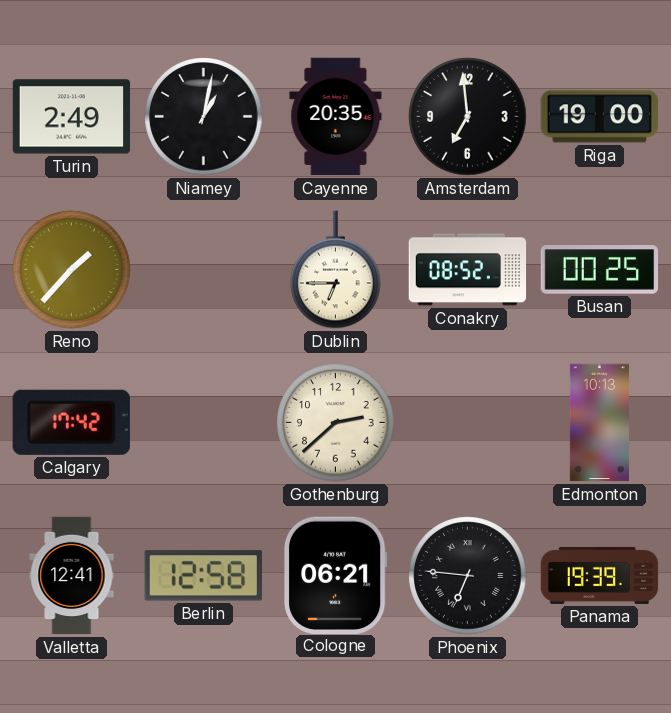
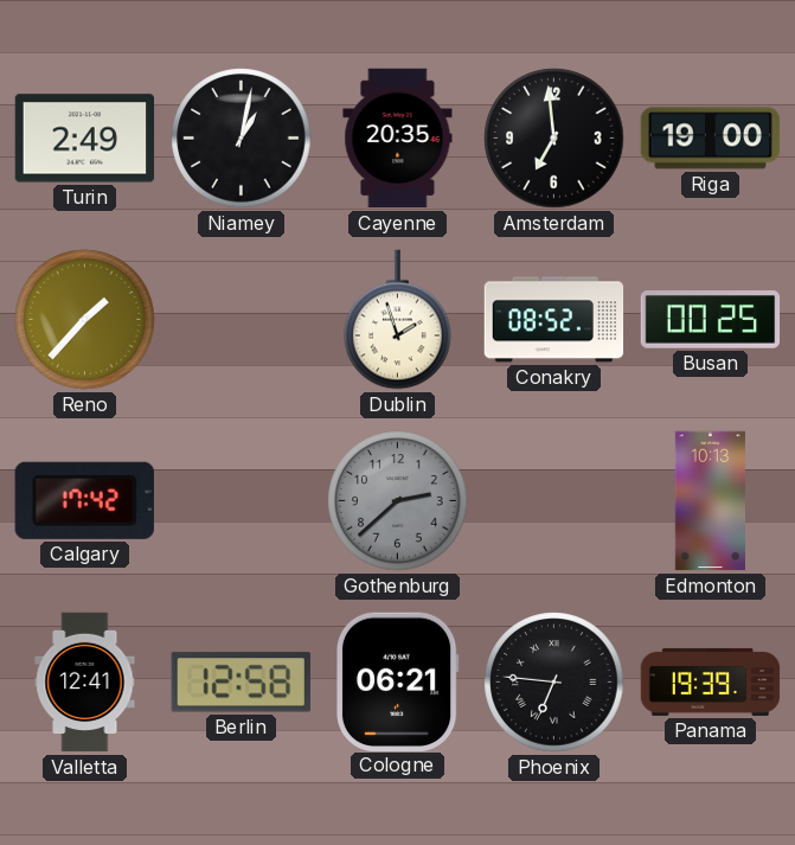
Dublin: 6:45 -> 1:57
Gothenburg dial: cream -> grey
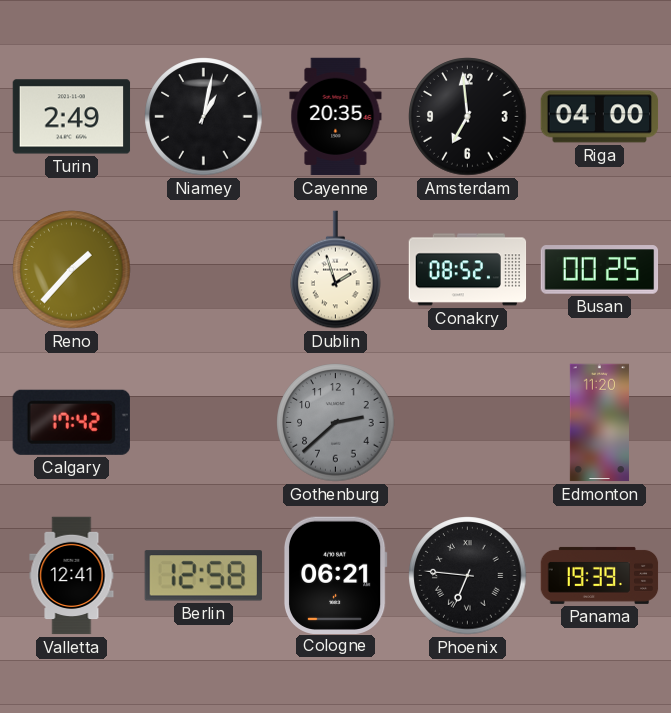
Riga: 19:00 -> 04:00
Edmonton: 10:13 -> 11:20
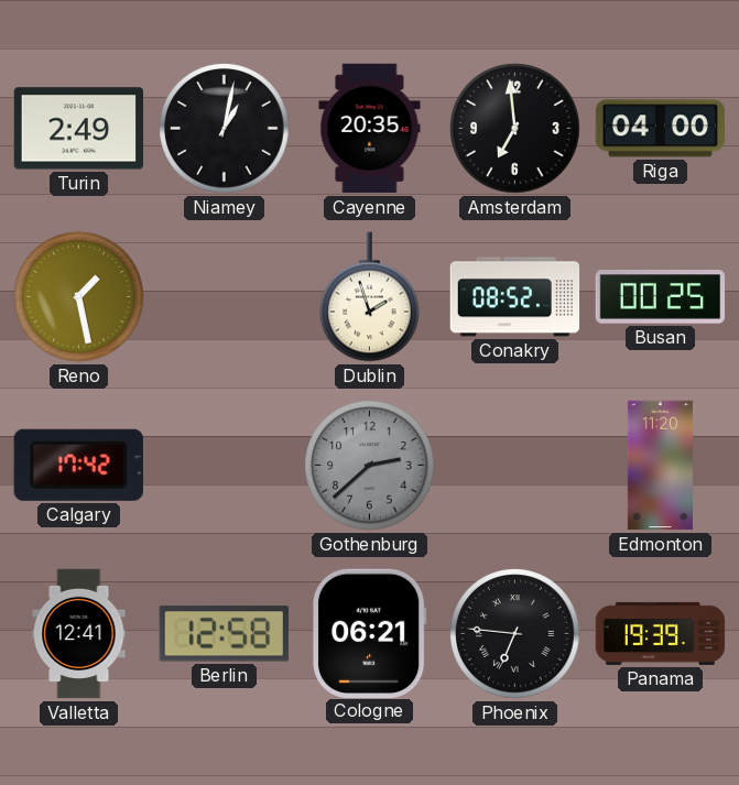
Reno: 1:37 -> 1:28
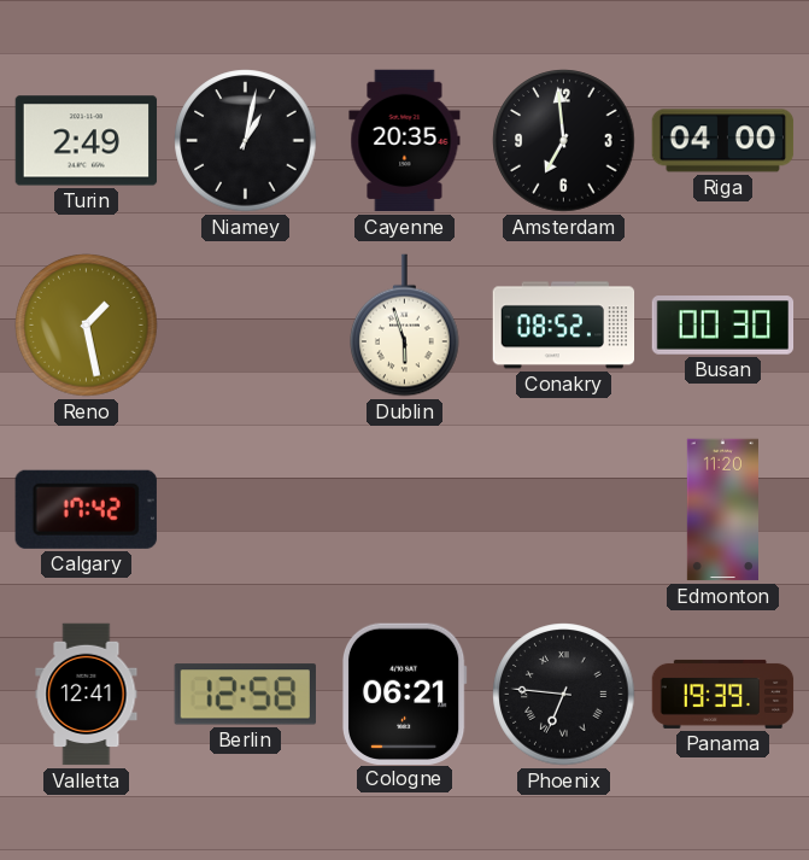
Dublin: 1:57 -> 5:57
Busan: 00:25 -> 00:30
Gothenburg: 2:38 -> none
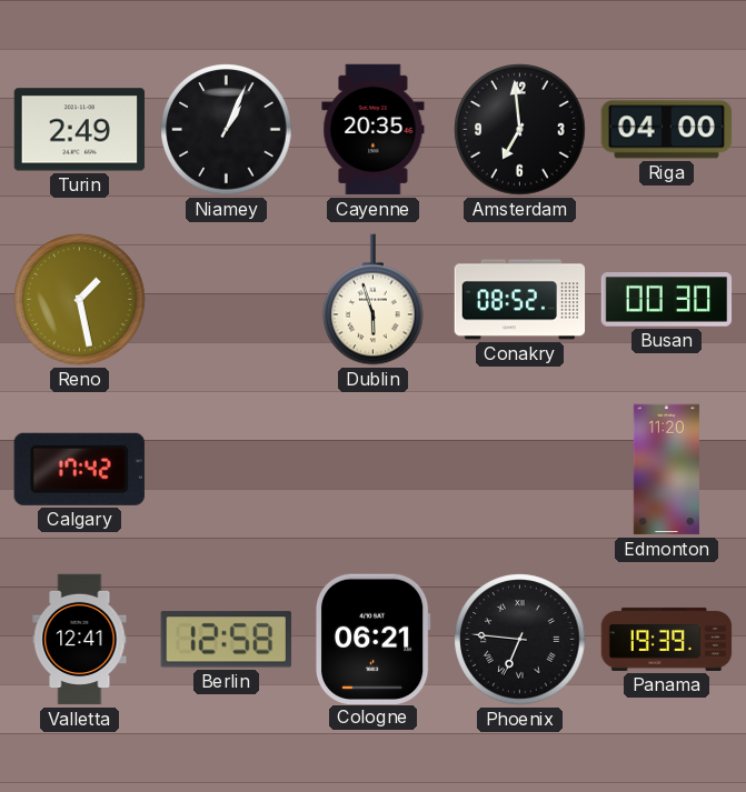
Niamey: 1:02 -> 1:04
